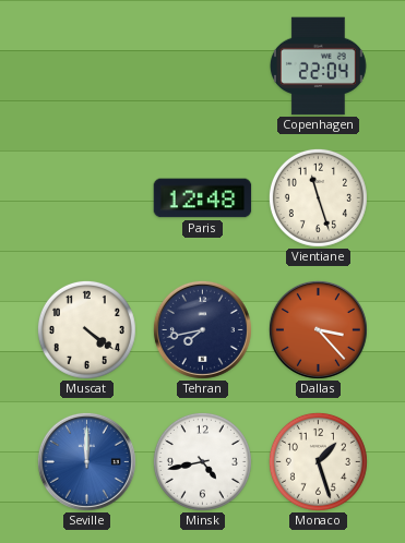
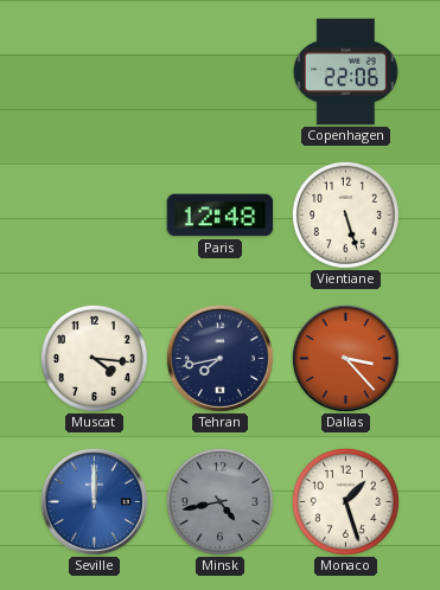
Copenhagen: 22:04 -> 22:06
Vientiane: 11:27 -> 5:27
Muscat: 4:21 -> 4:16
Minsk dial: white -> grey
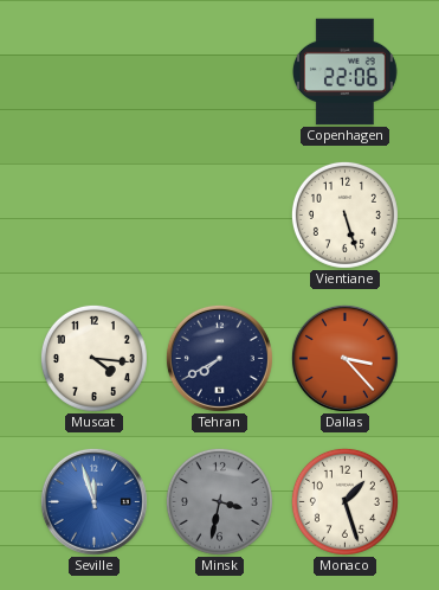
Paris: 12:48 -> none
Tehran: 7:43 -> 7:40
Seville: 12:00 -> 11:57
Minsk: 4:43 -> 3:32
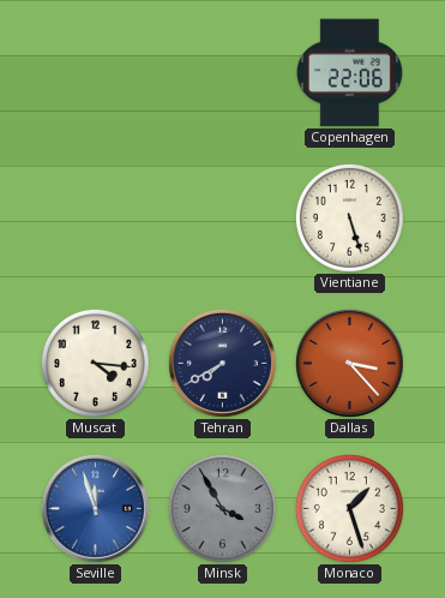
Minsk: 3:32 -> 3:55
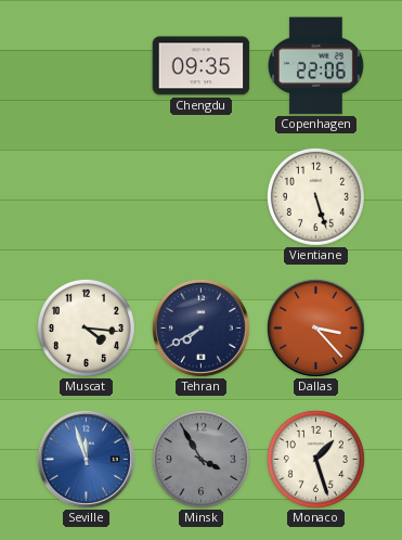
Chengdu: none -> 09:35
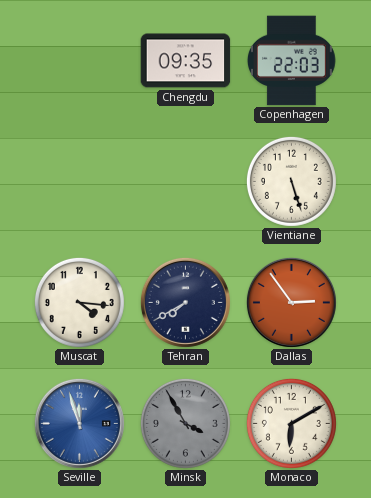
Copenhagen: 22:06 -> 22:03
Dallas: 3:23 -> 2:54
Monaco: 1:27 -> 6:10
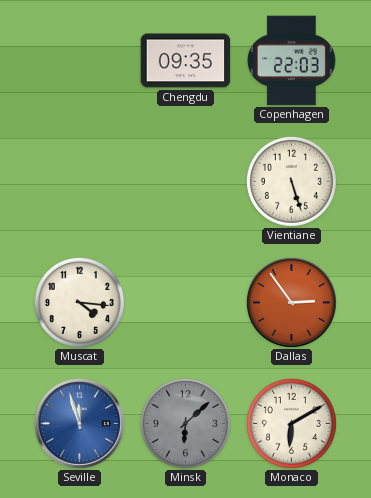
Tehran: 7:40 -> none
Minsk: 3:55 -> 6:08
